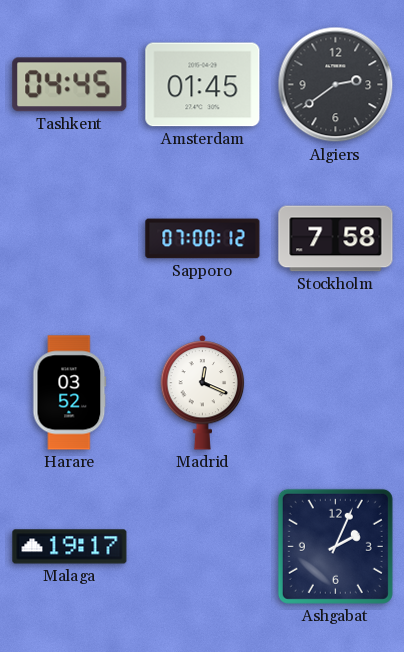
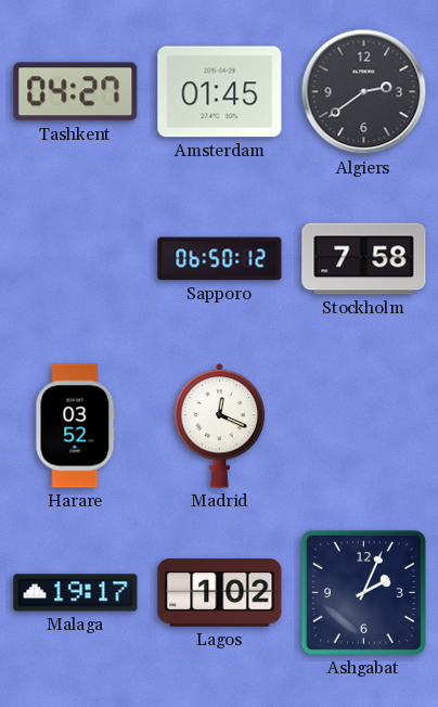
Tashkent: 04:45 -> 04:27
Sapporo: 07:00 -> 06:50
Lagos: none -> 1:02
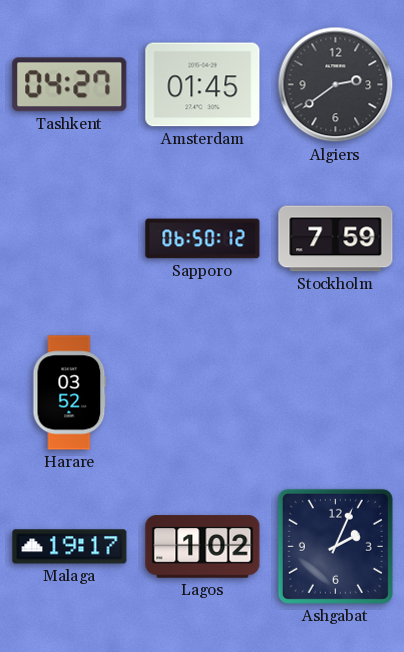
Stockholm: 7:58 -> 7:59
Madrid: 12:19 -> none
